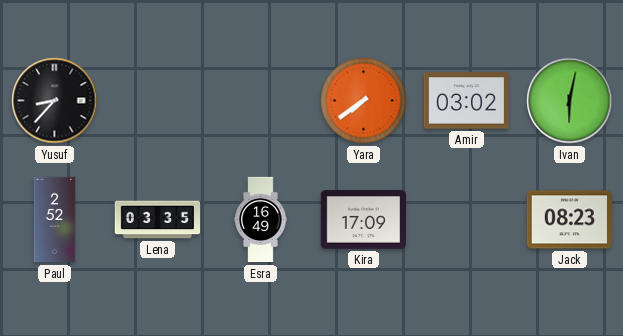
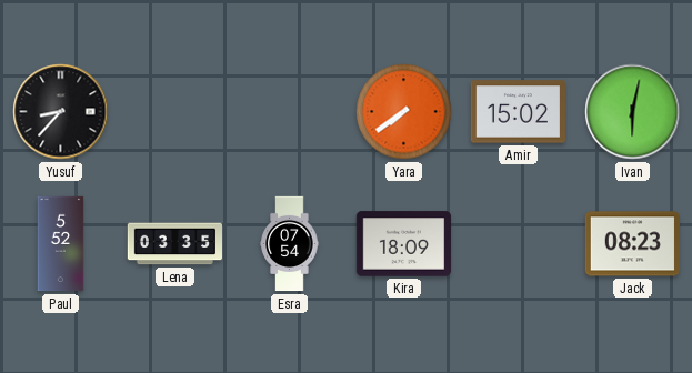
Amir: 03:02 -> 15:02
Paul: 2:52 -> 5:52
Esra: 16:49 -> 07:54
Kira: 17:09 -> 18:09
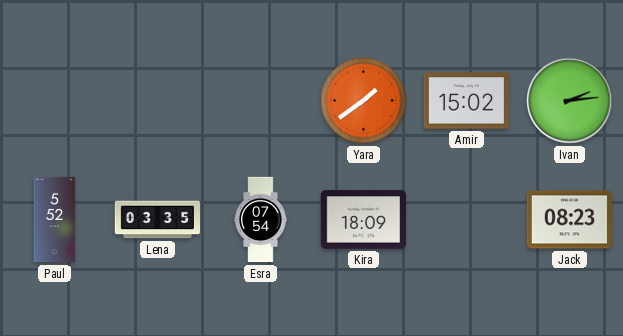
Yusuf: 8:37 -> none
Yara: 7:39 -> 1:39
Ivan: 6:02 -> 2:14
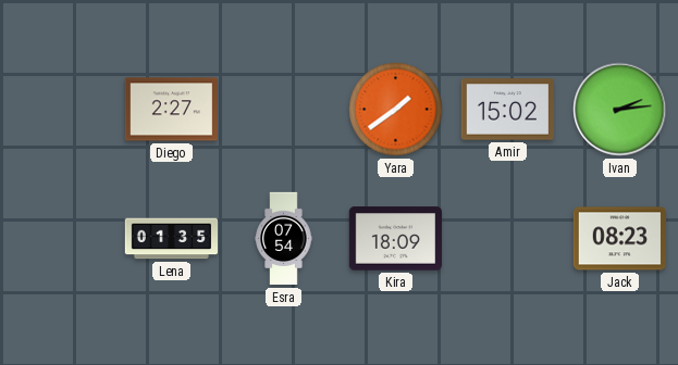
Diego: none -> 2:27
Paul: 5:52 -> none
Lena: 03:35 -> 01:35
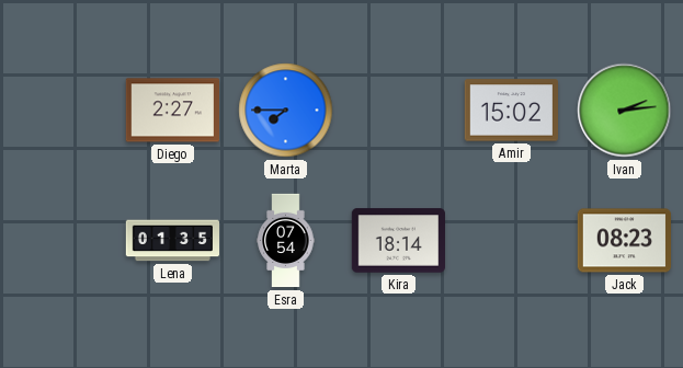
Marta: none -> 7:45
Yara: 1:39 -> none
Kira: 18:09 -> 18:14
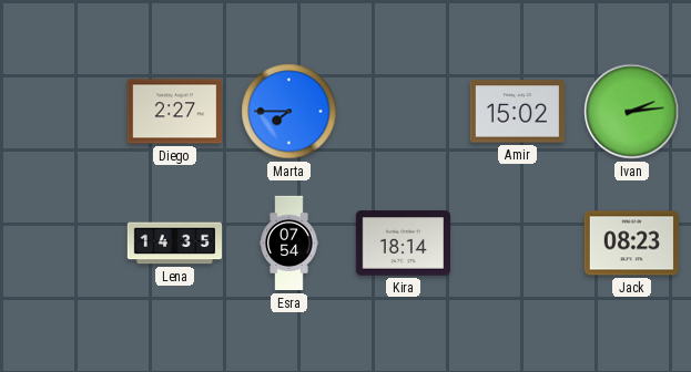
Lena: 01:35 -> 14:35
